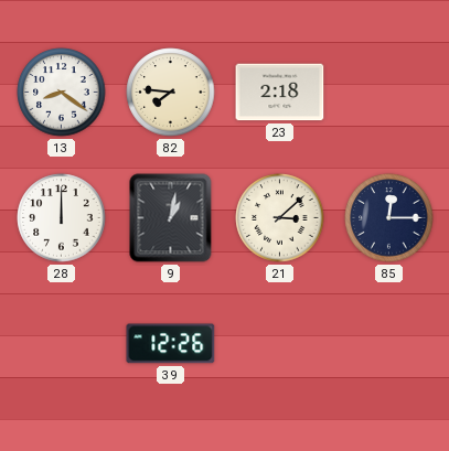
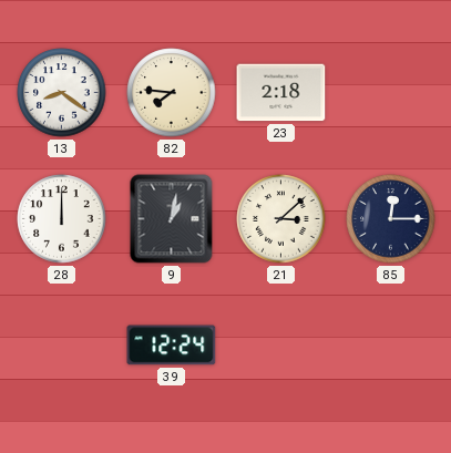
39: 12:26 -> 12:24
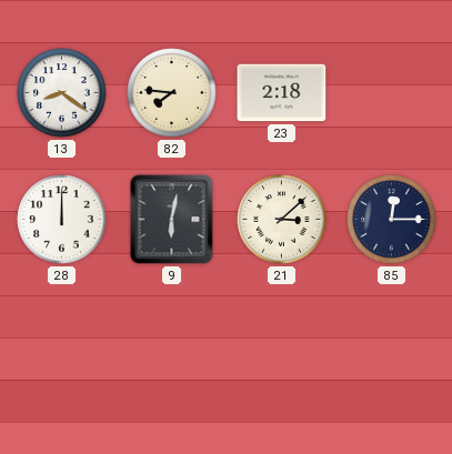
9: 1:02 -> 6:02
39: 12:24 -> none
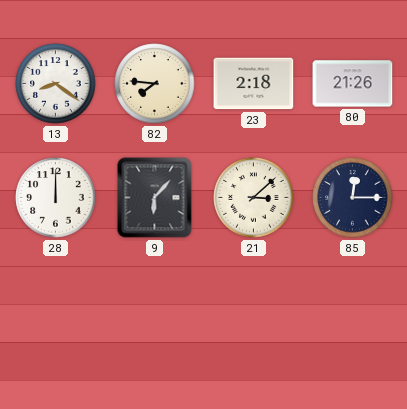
80: none -> 21:26
9: 6:02 -> 6:07
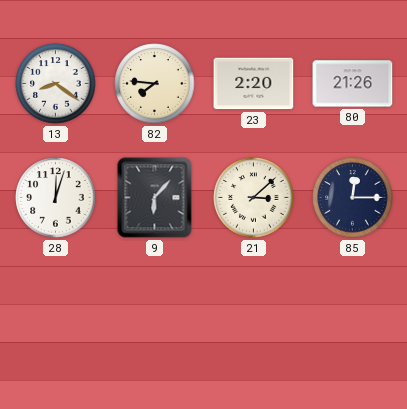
23: 2:18 -> 2:20
28: 12:00 -> 12:03
